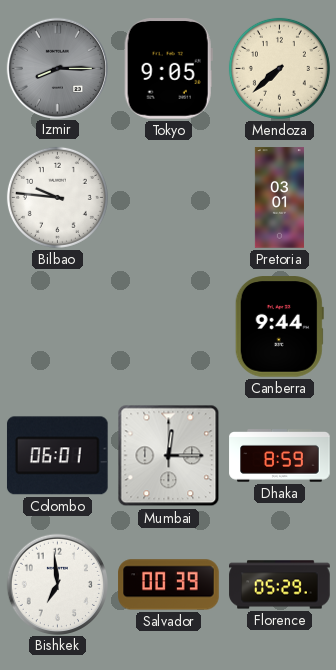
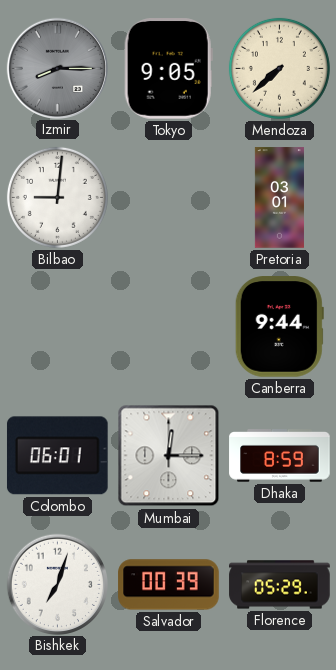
Bilbao: 9:46 -> 9:01
Bishkek: 6:59 -> 7:03
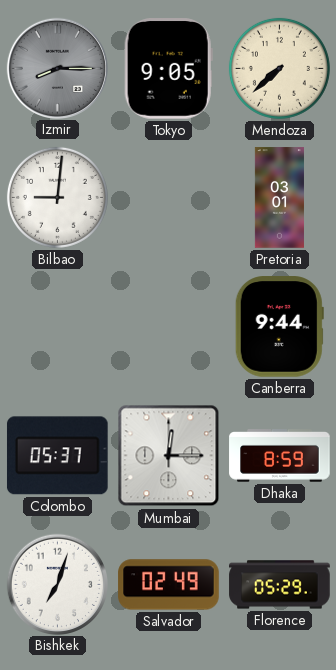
Colombo: 06:01 -> 05:37
Salvador: 00:39 -> 02:49
